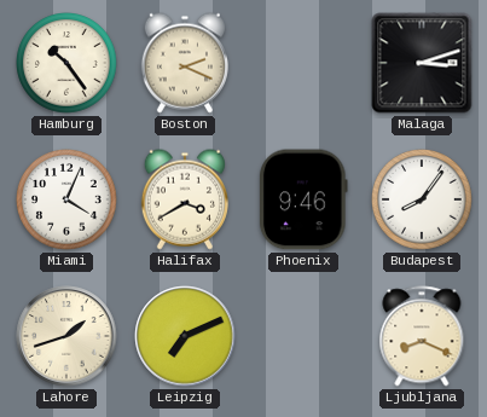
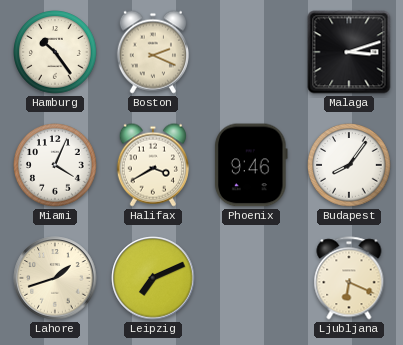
Ljubljana: 8:19 -> 6:19
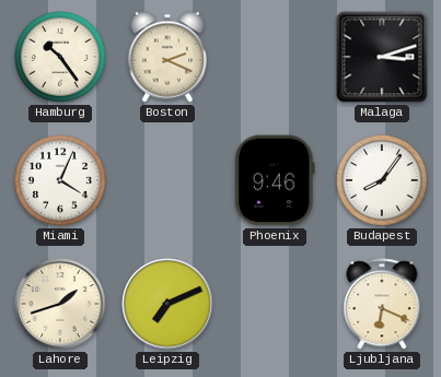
Halifax: 3:40 -> none
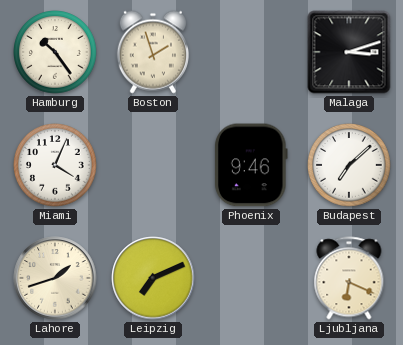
Boston: 2:19 -> 1:57
Budapest: 8:06 -> 7:08
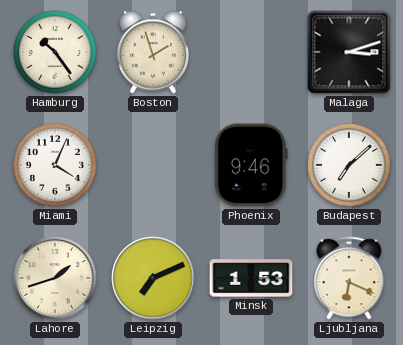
Minsk: none -> 1:53
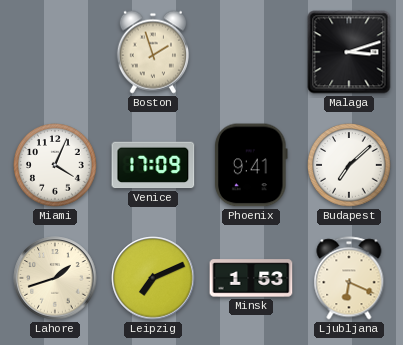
Hamburg: 10:24 -> none
Venice: none -> 17:09
Phoenix: 9:46 -> 9:41
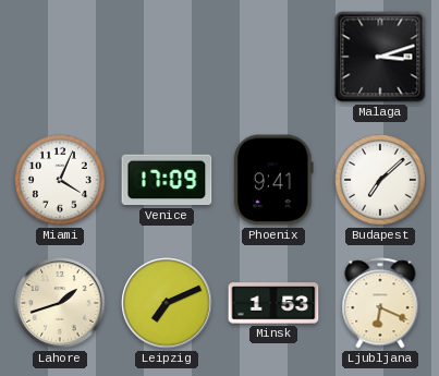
Boston: 1:57 -> none
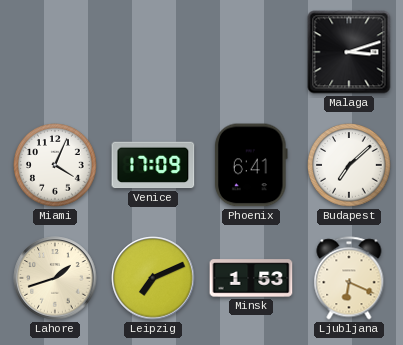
Phoenix: 9:41 -> 6:41
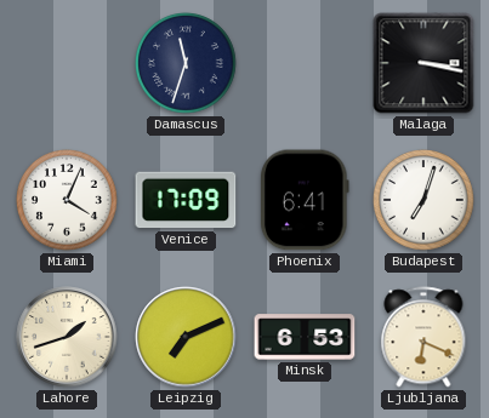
Damascus: none -> 11:33
Malaga: 3:12 -> 3:17
Budapest: 7:08 -> 7:03
Minsk: 1:53 -> 6:53
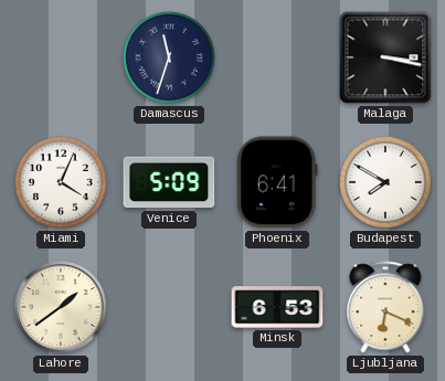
Venice: 17:09 -> 5:09
Budapest: 7:03 -> 7:50
Lahore: 1:42 -> 1:39
Leipzig: 7:11 -> none
